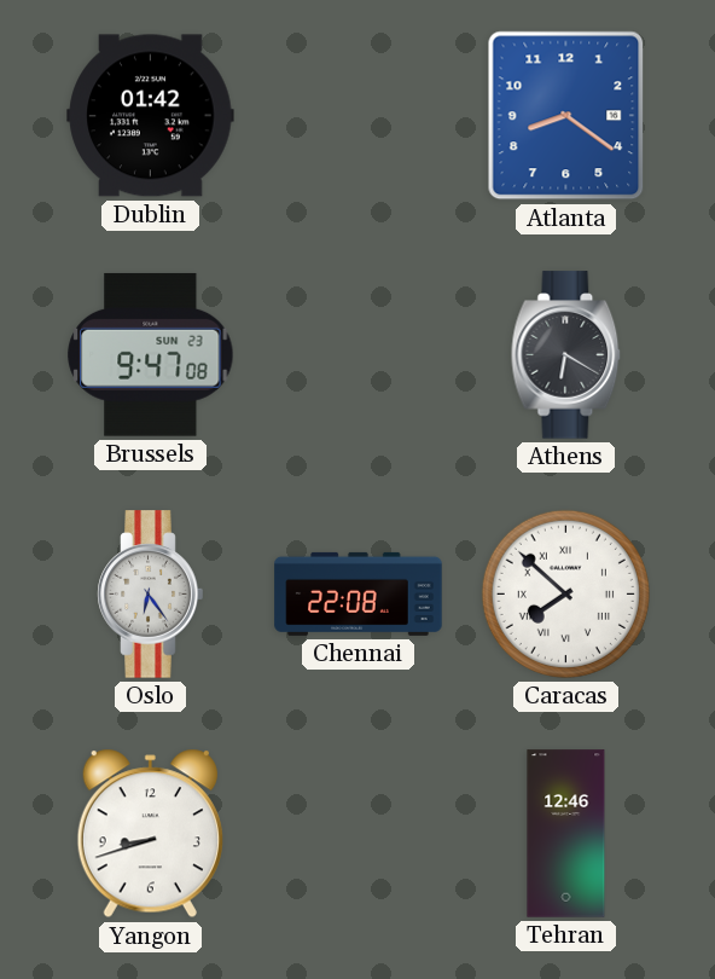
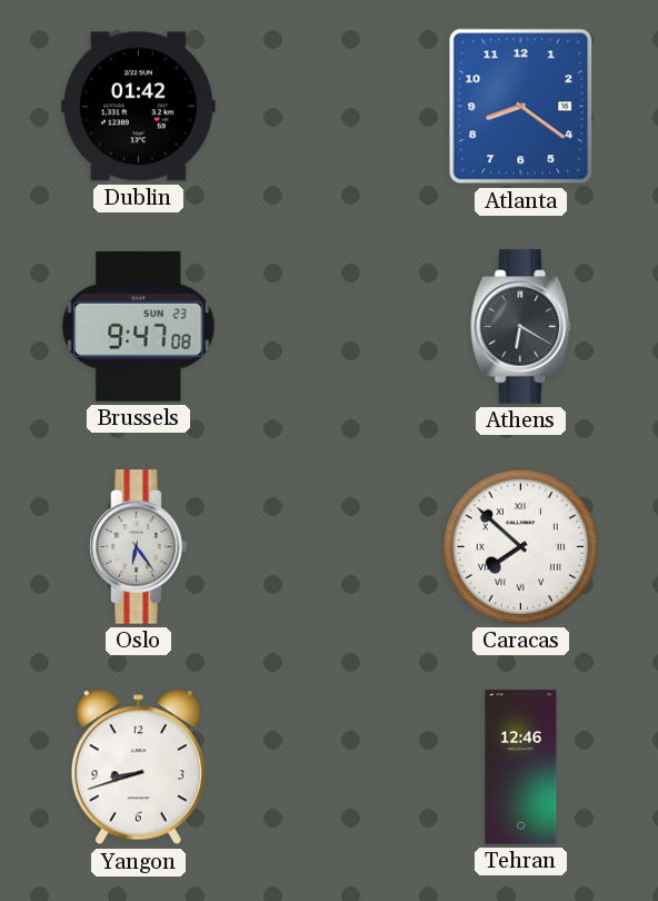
Chennai: 22:08 -> none
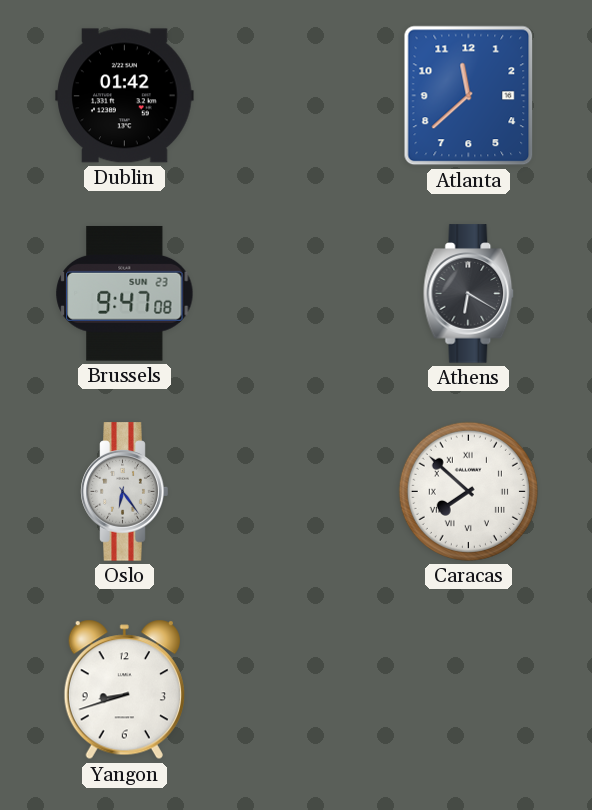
Atlanta: 8:21 -> 11:38
Tehran: 12:46 -> none
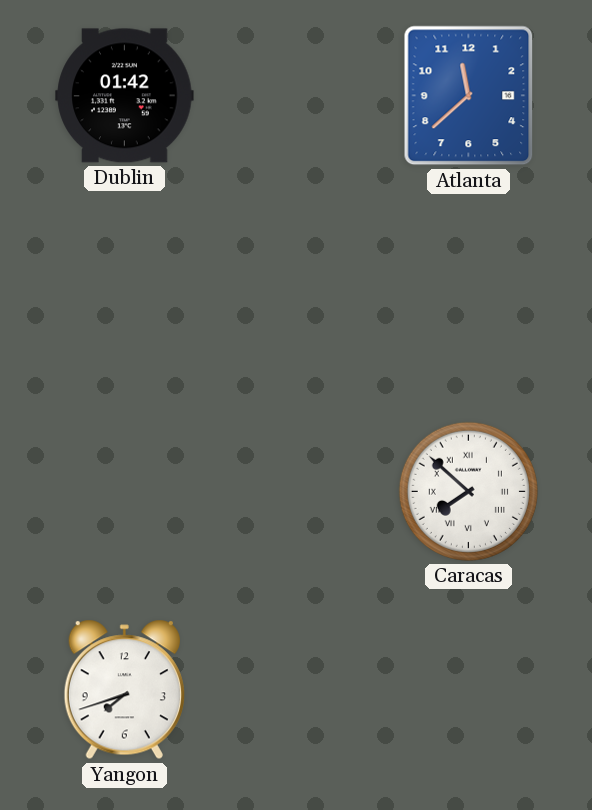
Brussels: 9:47 -> none
Athens: 6:20 -> none
Oslo: 6:24 -> none
Yangon: 8:42 -> 7:42
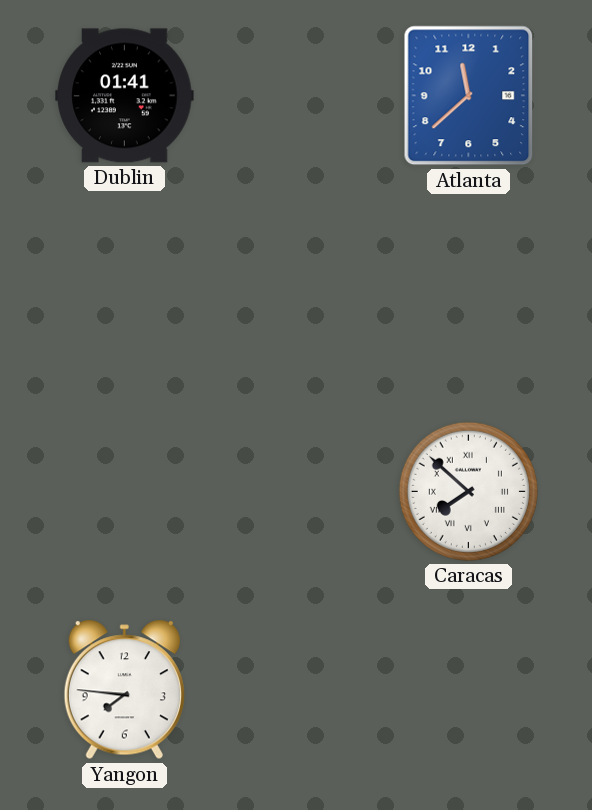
Dublin: 01:42 -> 01:41
Yangon: 7:42 -> 7:46
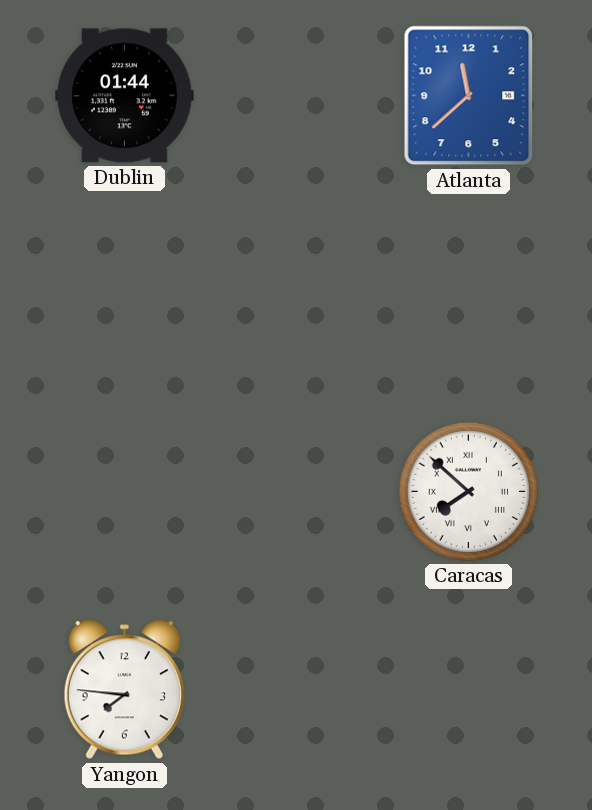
Dublin: 01:41 -> 01:44
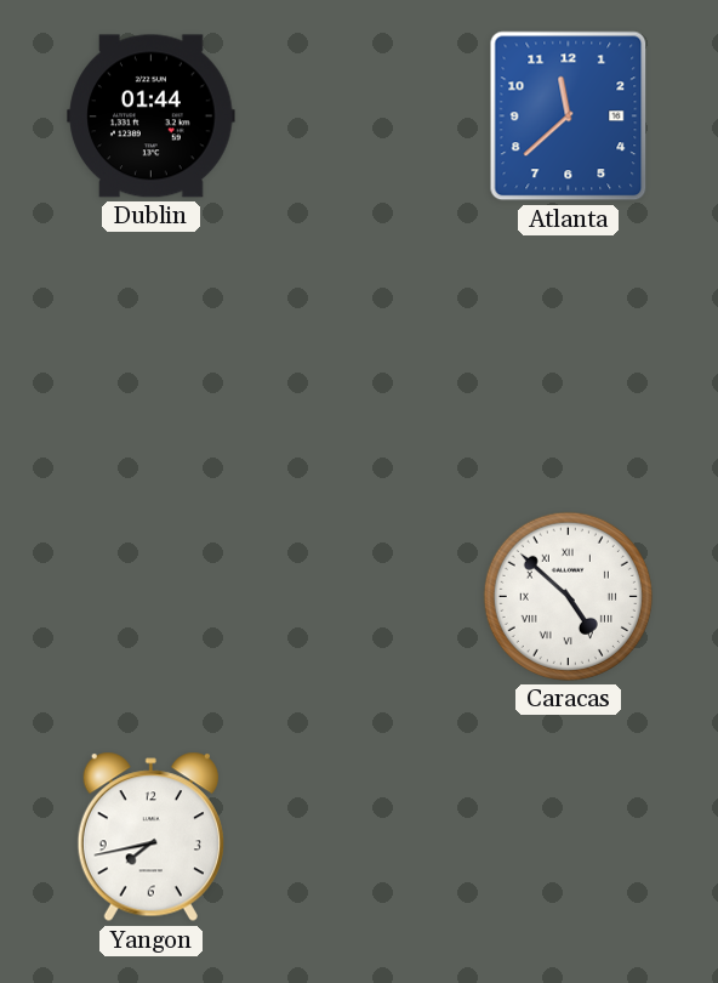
Caracas: 7:52 -> 4:52
Yangon: 7:46 -> 7:43
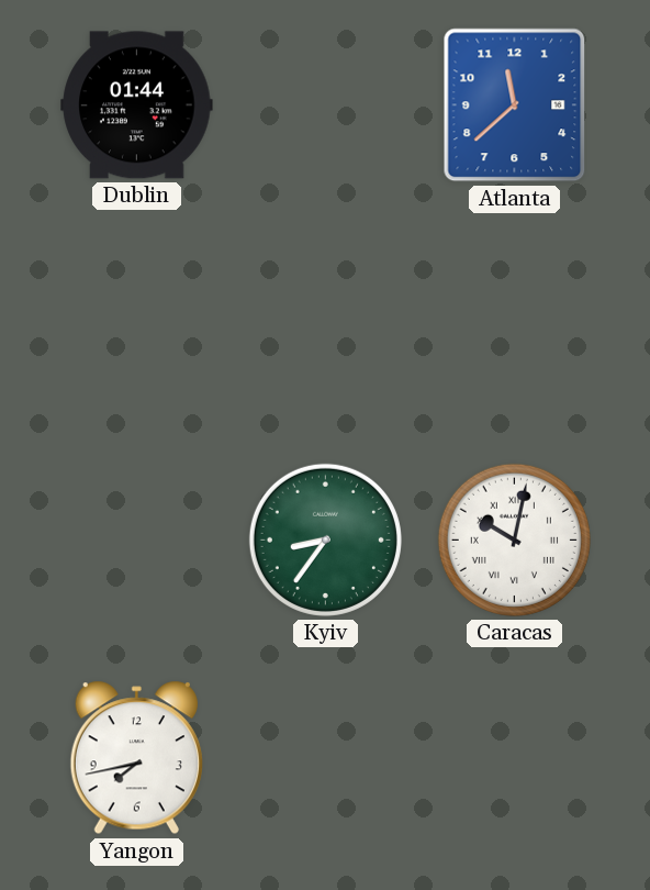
Kyiv: none -> 8:36
Caracas: 4:52 -> 10:02
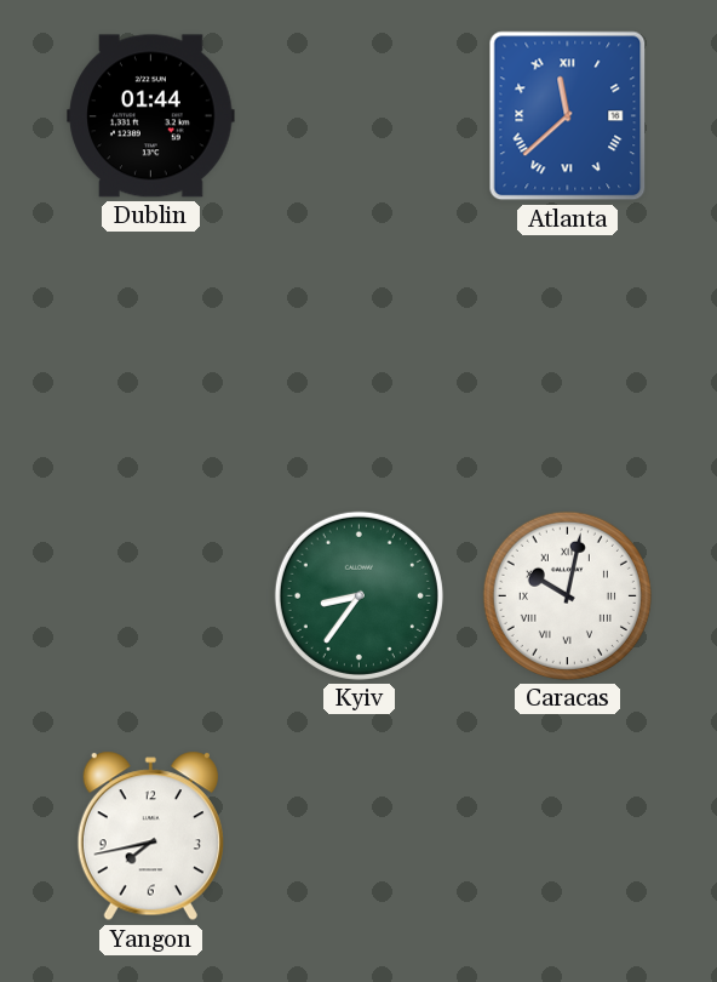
Atlanta numerals: Arabic -> Roman
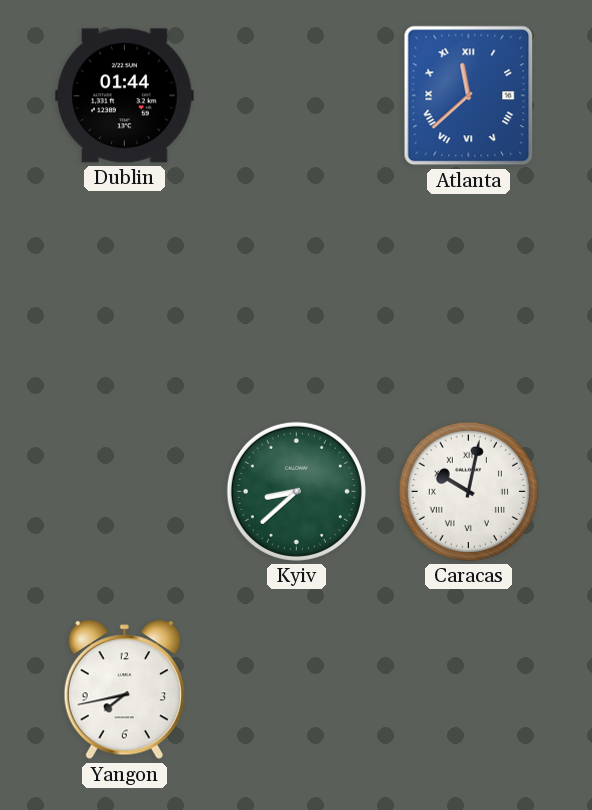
Kyiv: 8:36 -> 8:38
